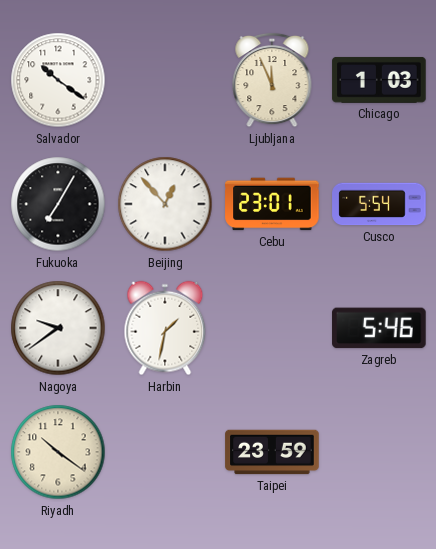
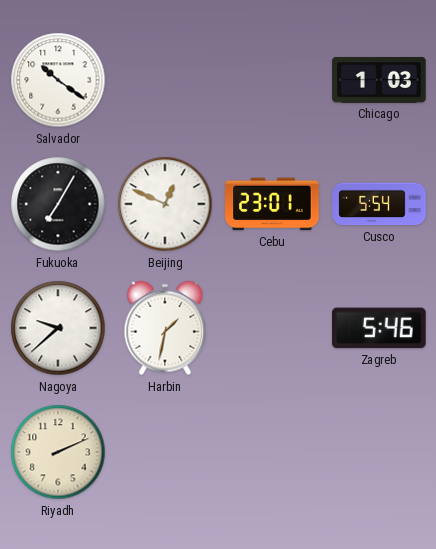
Ljubljana: 11:56 -> none
Beijing: 12:53 -> 12:49
Nagoya: 9:39 -> 9:38
Riyadh: 10:21 -> 2:11
Taipei: 23:59 -> none
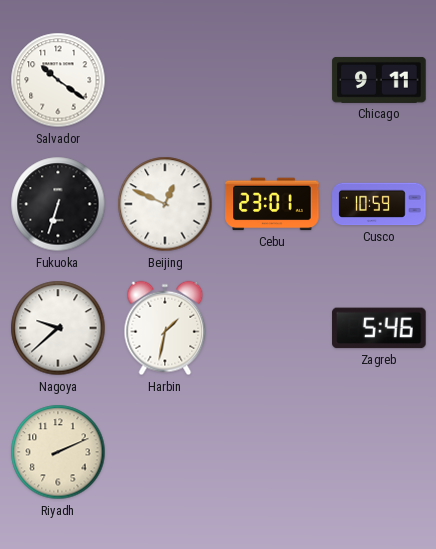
Chicago: 1:03 -> 9:11
Fukuoka: 7:05 -> 6:33
Cusco: 5:54 -> 10:59
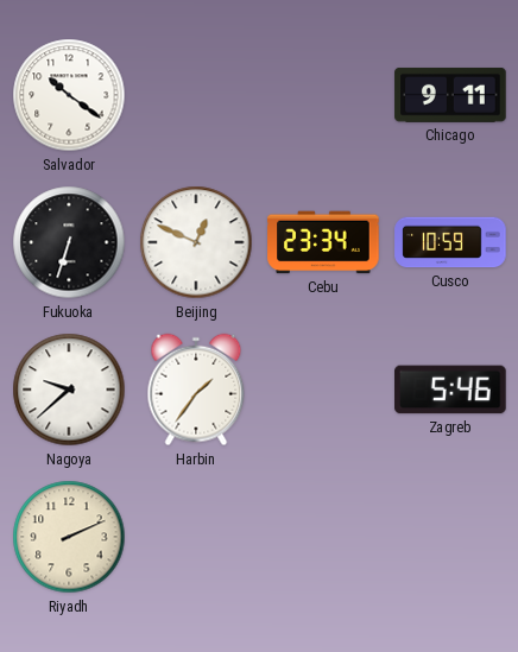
Cebu: 23:01 -> 23:34
Harbin: 1:32 -> 1:36
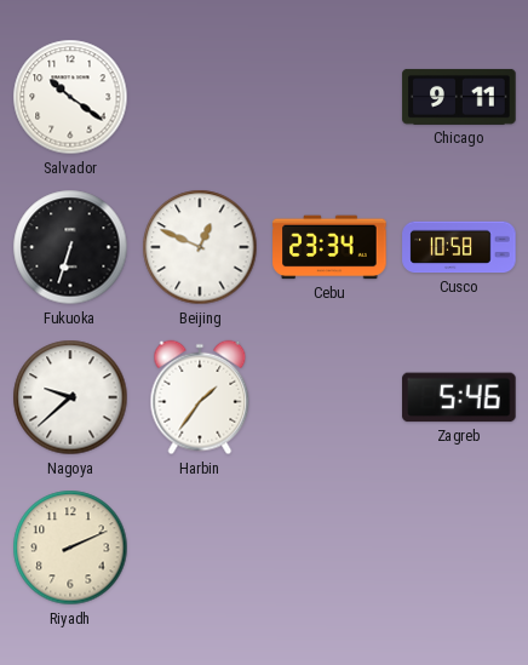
Cusco: 10:59 -> 10:58
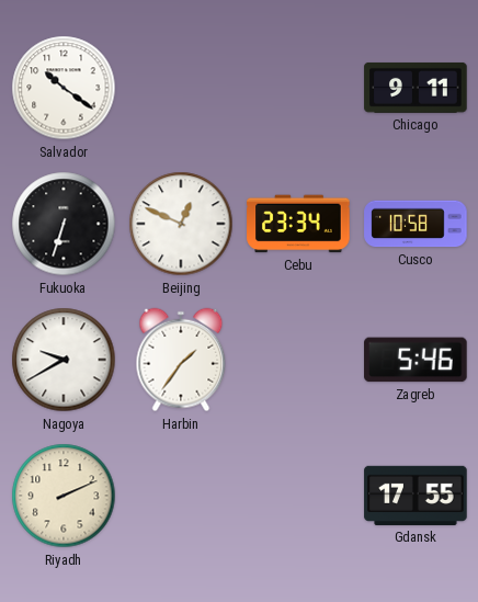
Nagoya: 9:38 -> 9:40
Gdansk: none -> 17:55
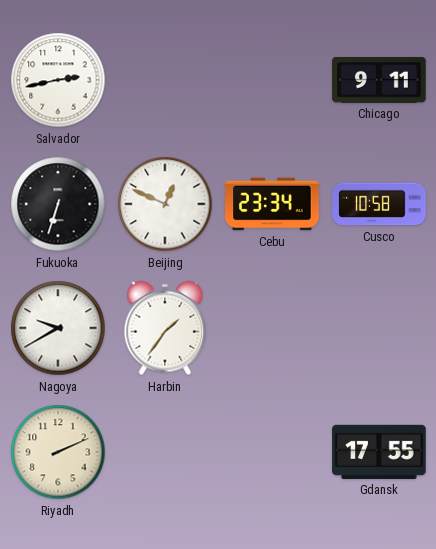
Salvador: 10:21 -> 2:43
Zagreb: 5:46 -> none
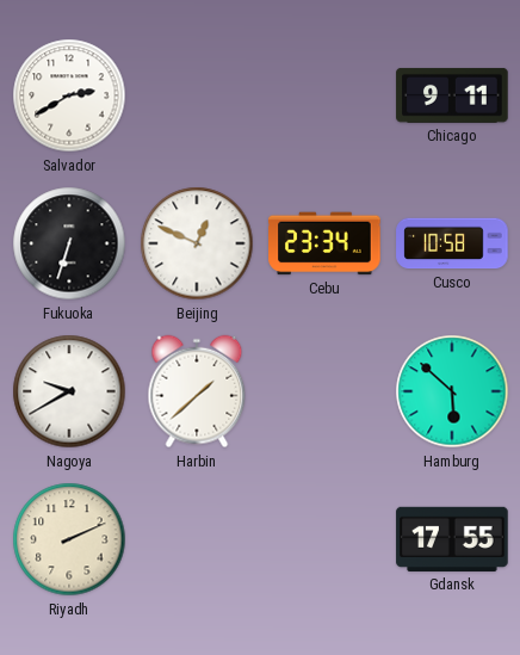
Salvador: 2:43 -> 2:40
Harbin: 1:36 -> 1:38
Hamburg: none -> 5:52
